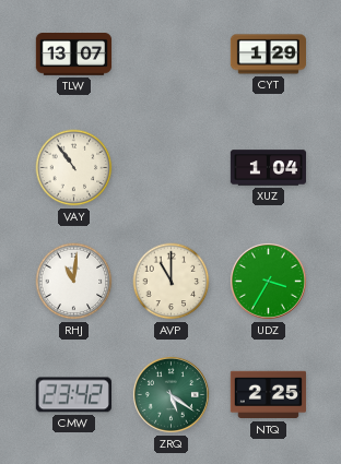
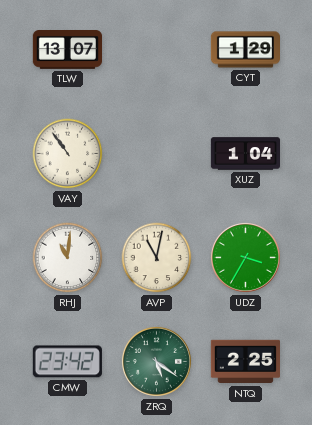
AVP: 11:00 -> 11:02
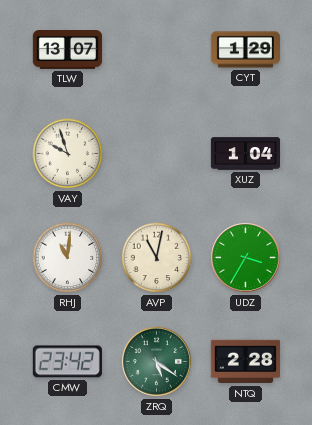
VAY: 10:54 -> 9:57
NTQ: 2:25 -> 2:28
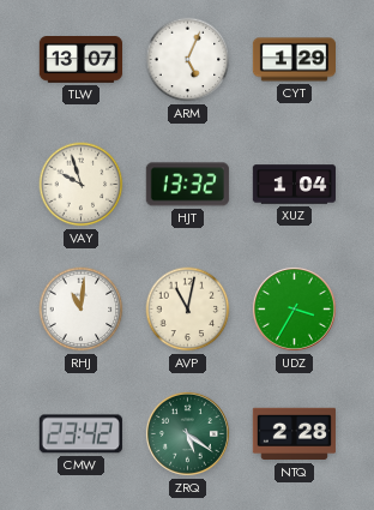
ARM: none -> 5:04
HJT: none -> 13:32
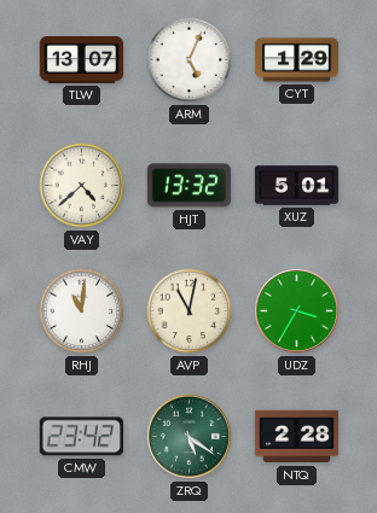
VAY: 9:57 -> 4:38
XUZ: 1:04 -> 5:01
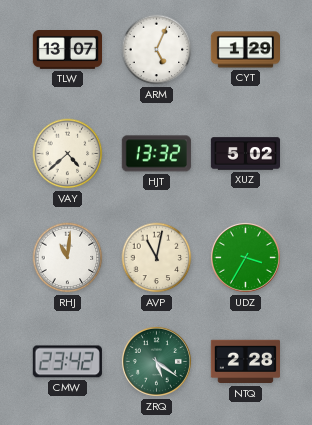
XUZ: 5:01 -> 5:02
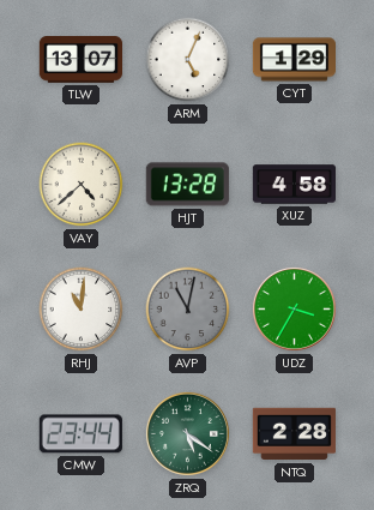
HJT: 13:32 -> 13:28
XUZ: 5:02 -> 4:58
AVP dial: cream -> grey
CMW: 23:42 -> 23:44
